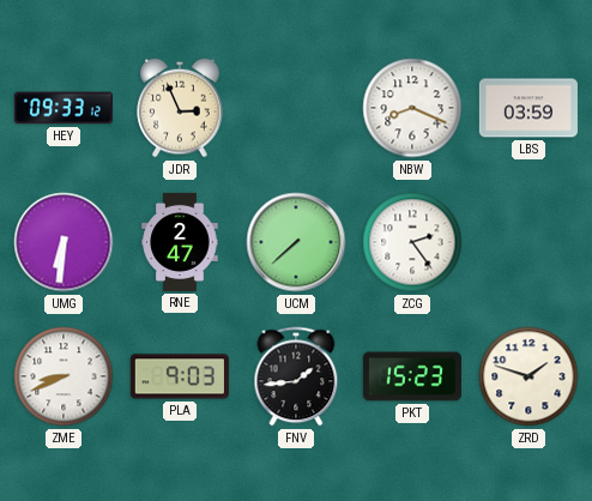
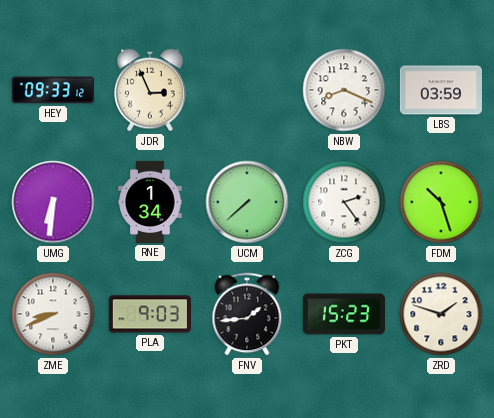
RNE: 2:47 -> 1:34
FDM: none -> 10:27
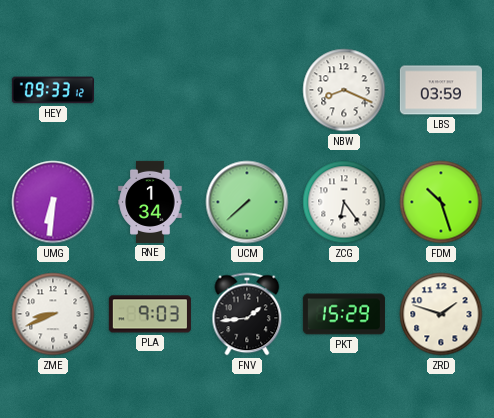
JDR: 2:56 -> none
ZCG: 2:24 -> 6:24
PKT: 15:23 -> 15:29
